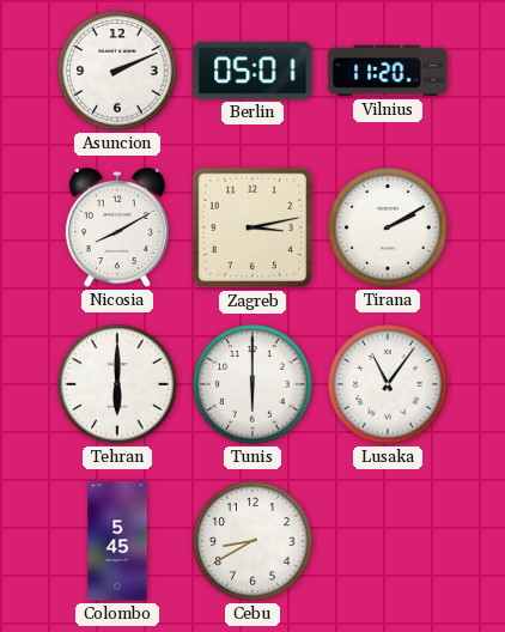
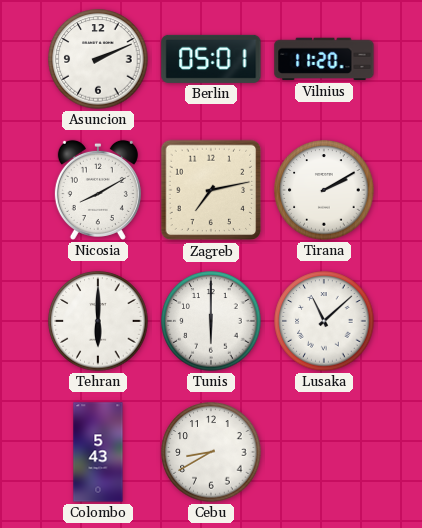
Zagreb: 3:13 -> 7:13
Lusaka: 11:06 -> 11:08
Colombo: 5:45 -> 5:43
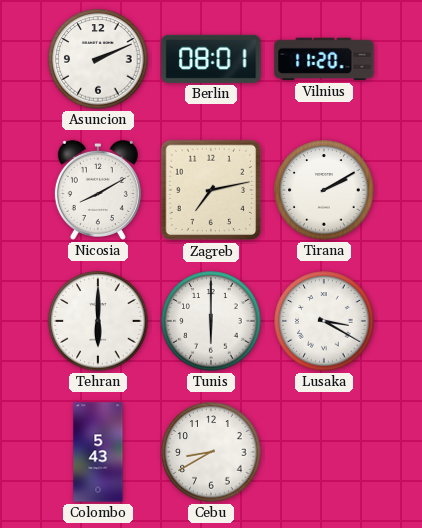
Berlin: 05:01 -> 08:01
Lusaka: 11:08 -> 3:20
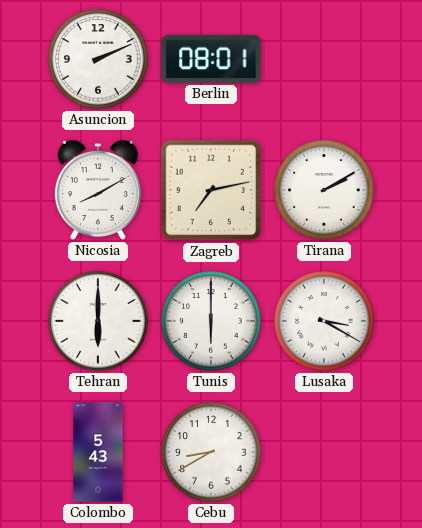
Vilnius: 11:20 -> none
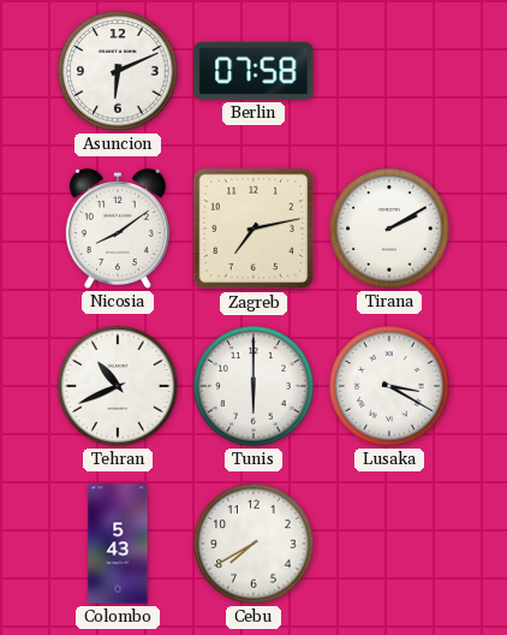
Asuncion: 2:11 -> 6:11
Berlin: 08:01 -> 07:58
Nicosia: 8:10 -> 8:09
Tehran: 6:00 -> 10:41
Cebu: 8:40 -> 7:40
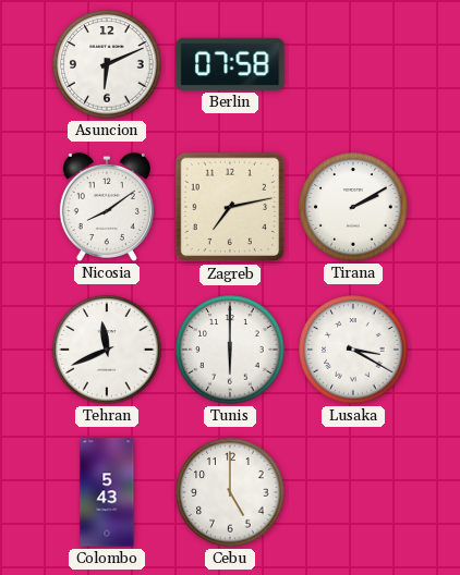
Tehran: 10:41 -> 11:41
Cebu: 7:40 -> 5:00
